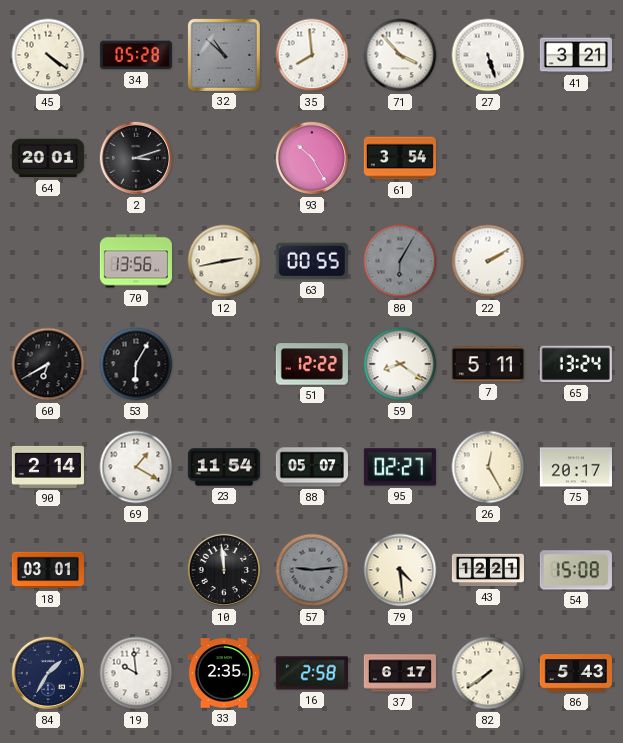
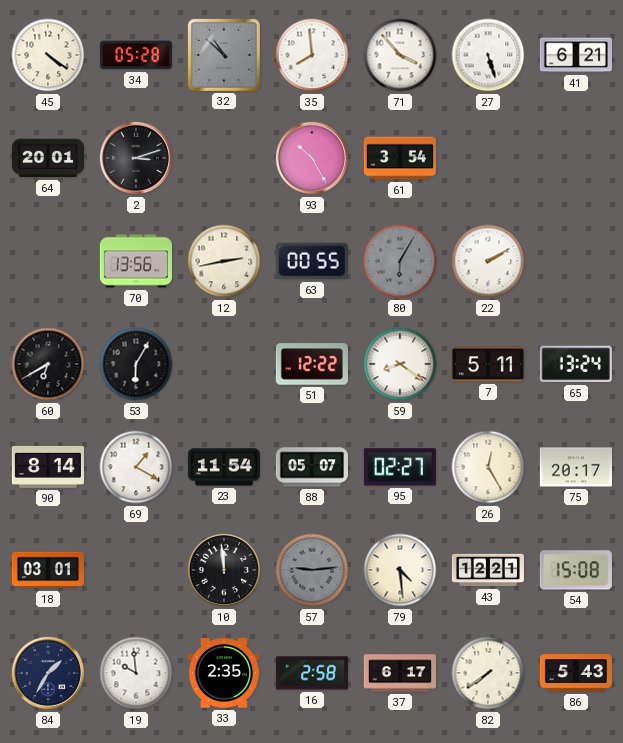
41: 3:21 -> 6:21
90: 2:14 -> 8:14
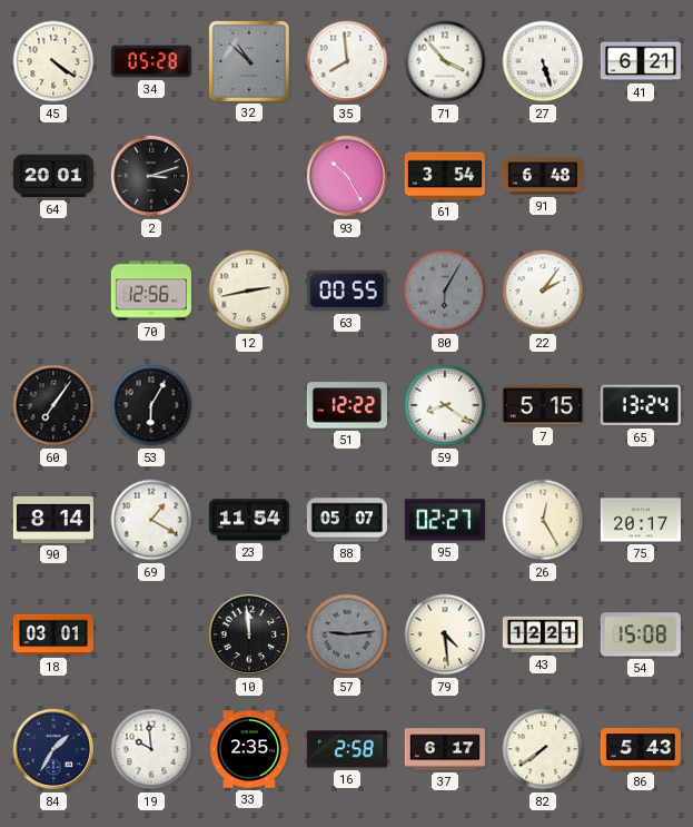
91: none -> 6:48
70: 13:56 -> 12:56
22: 2:10 -> 2:06
60: 6:40 -> 7:06
7: 5:11 -> 5:15
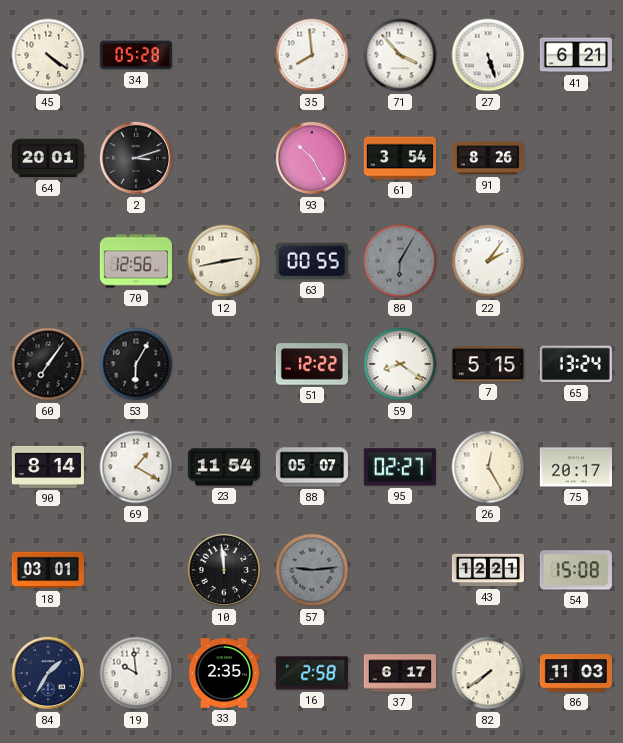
32: 10:52 -> none
91: 6:48 -> 8:26
79: 4:29 -> none
86: 5:43 -> 11:03
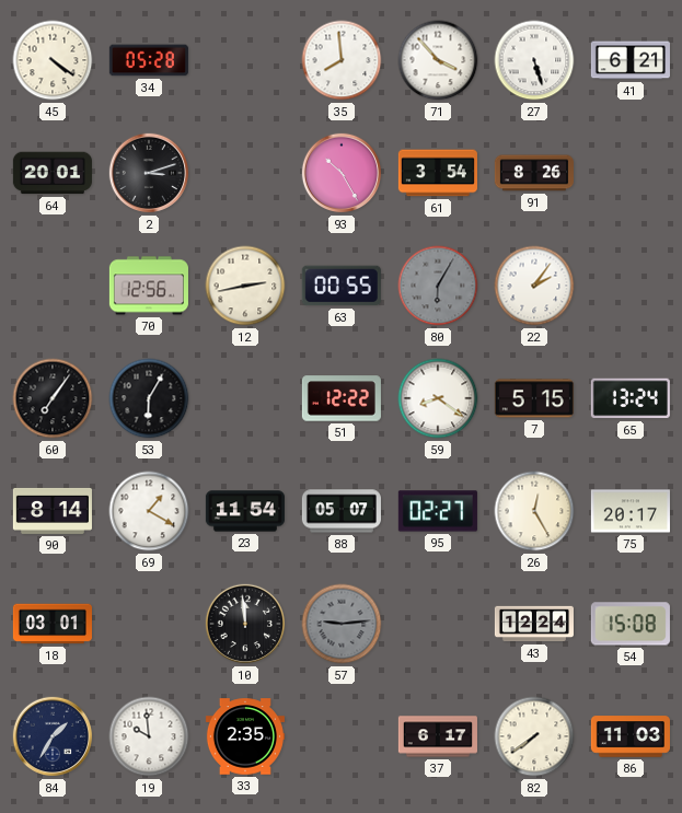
43: 12:21 -> 12:24
16: 2:58 -> none
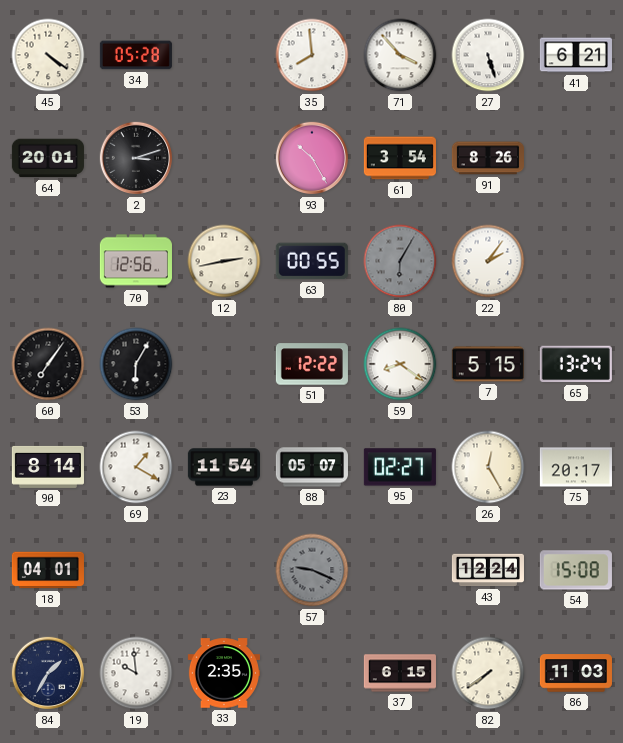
18: 03:01 -> 04:01
10: 11:59 -> none
57: 9:14 -> 9:19
37: 6:17 -> 6:15
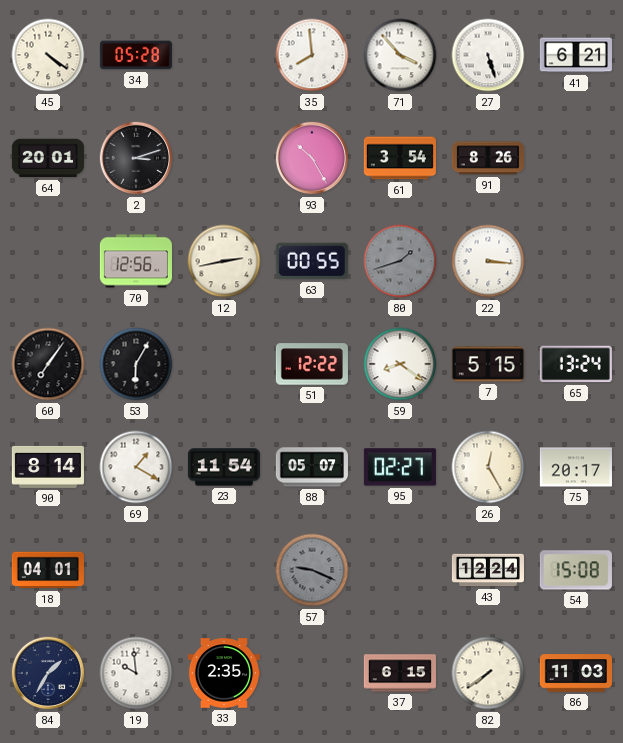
80: 6:05 -> 1:42
22: 2:06 -> 3:16
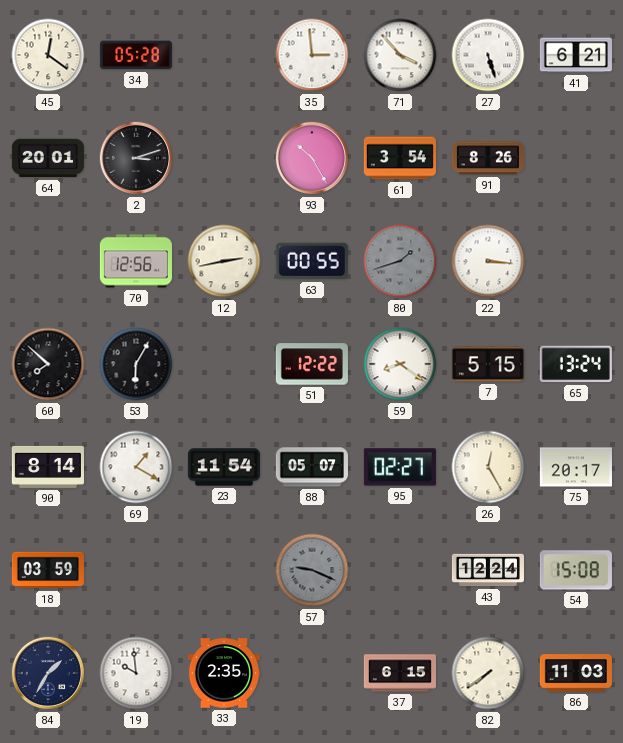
45: 4:21 -> 12:21
35: 7:59 -> 2:59
60: 7:06 -> 7:52
18: 04:01 -> 03:59
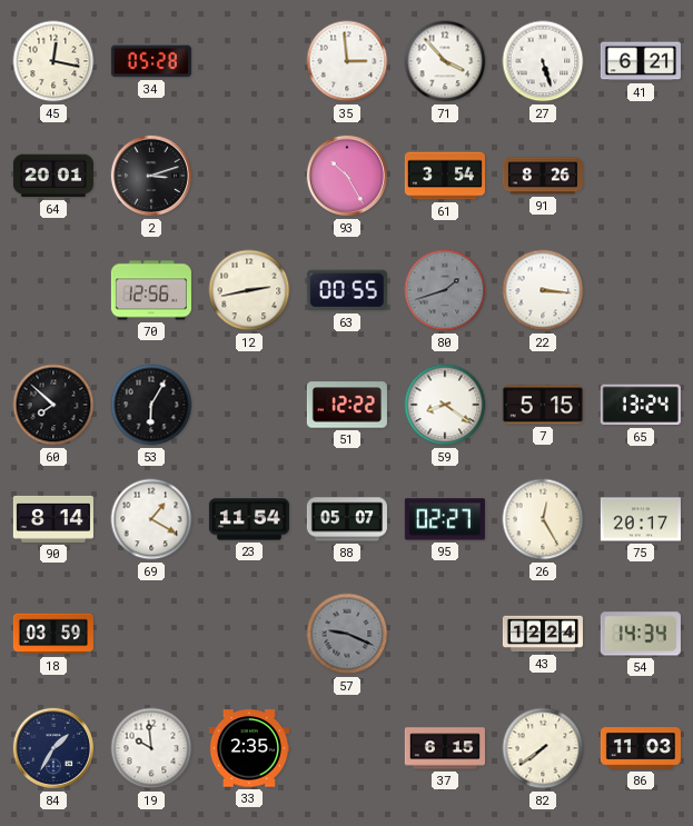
45: 12:21 -> 12:17
54: 15:08 -> 14:34
